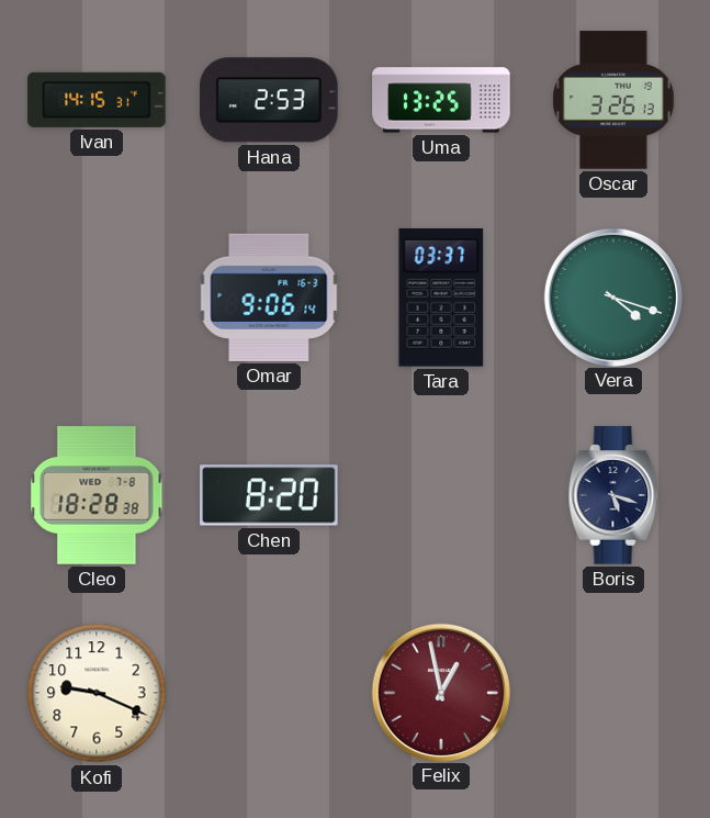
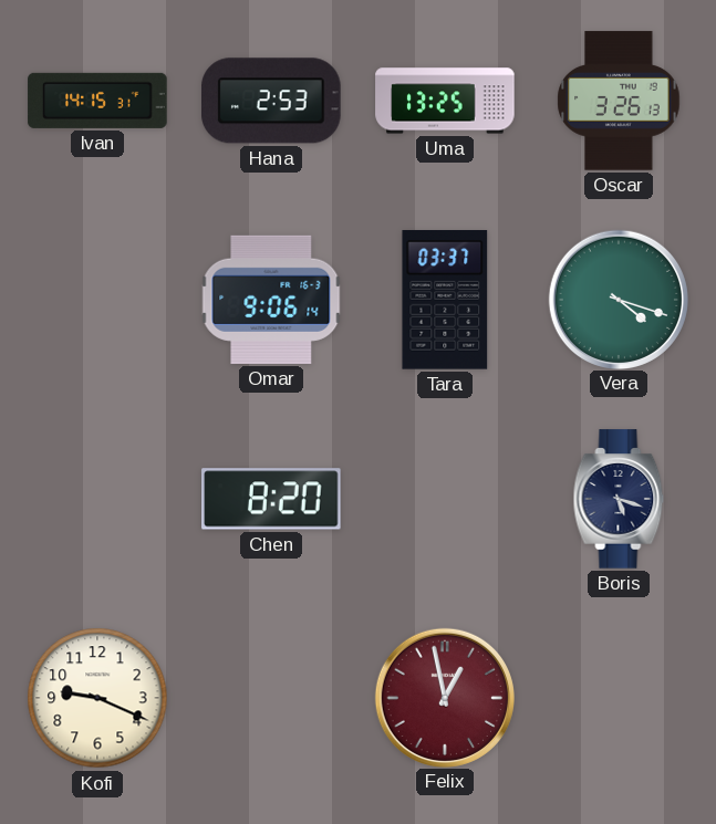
Cleo: 18:28 -> none
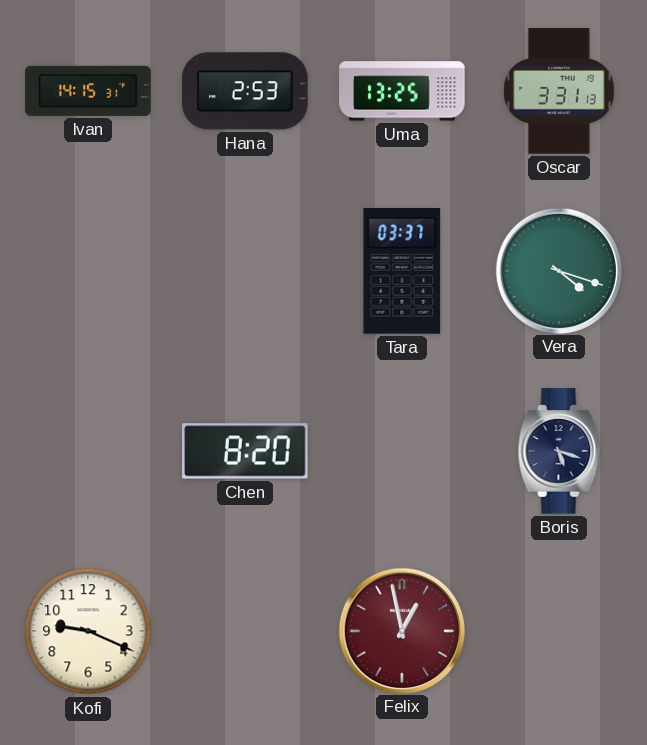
Oscar: 3:26 -> 3:31
Omar: 9:06 -> none
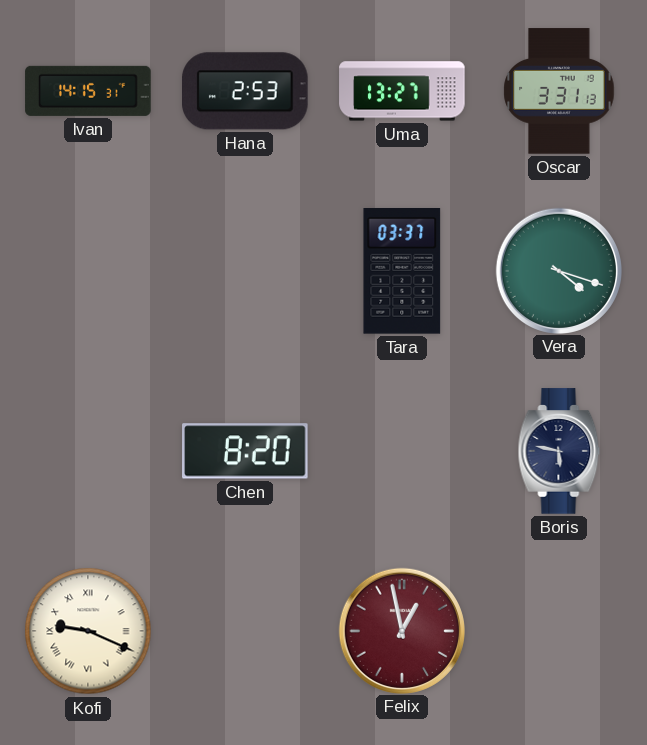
Uma: 13:25 -> 13:27
Boris: 5:18 -> 5:47
Kofi numerals: Arabic -> Roman
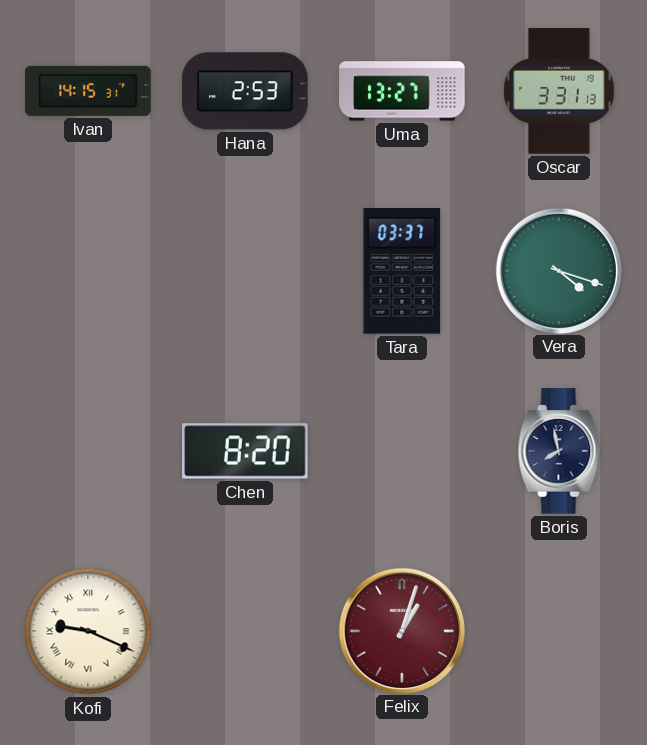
Boris: 5:47 -> 7:58
Felix: 12:58 -> 1:03
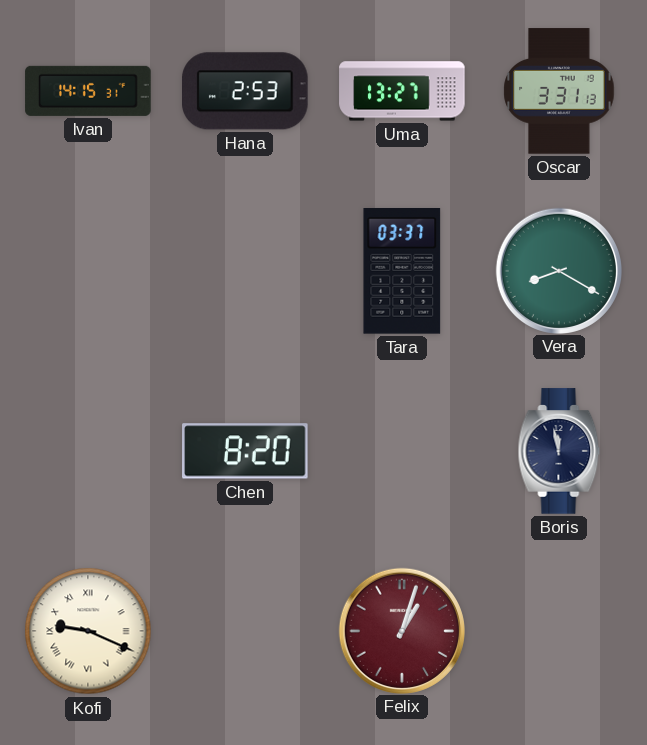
Vera: 4:18 -> 8:20
Boris: 7:58 -> 11:58
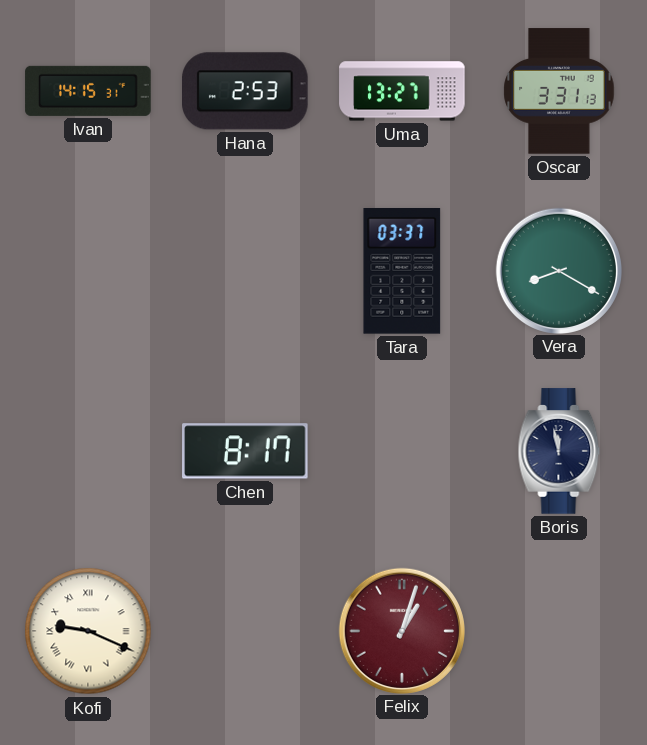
Chen: 8:20 -> 8:17
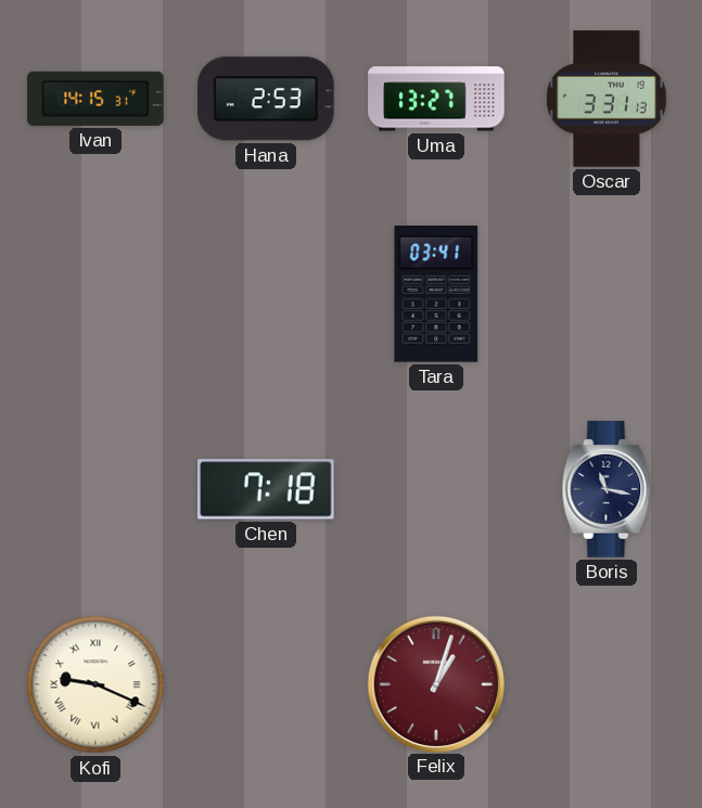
Tara: 03:37 -> 03:41
Vera: 8:20 -> none
Chen: 8:17 -> 7:18
Boris: 11:58 -> 11:17
